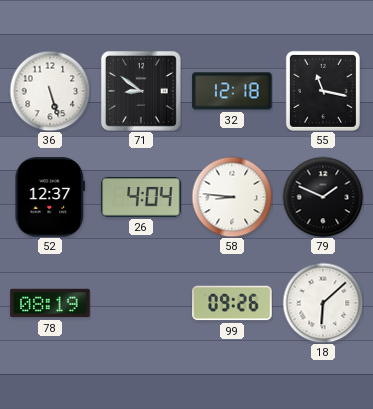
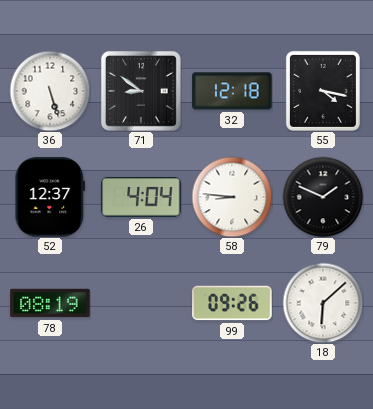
55: 11:17 -> 4:17
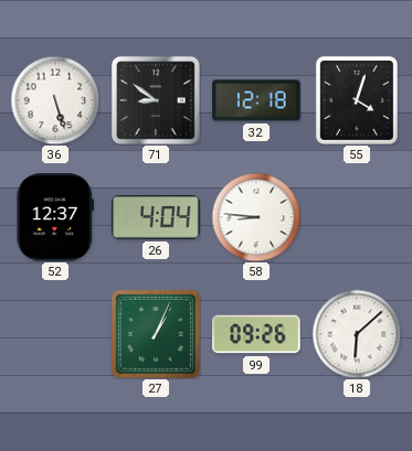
55: 4:17 -> 4:03
79: 1:49 -> none
78: 08:19 -> none
27: none -> 1:04
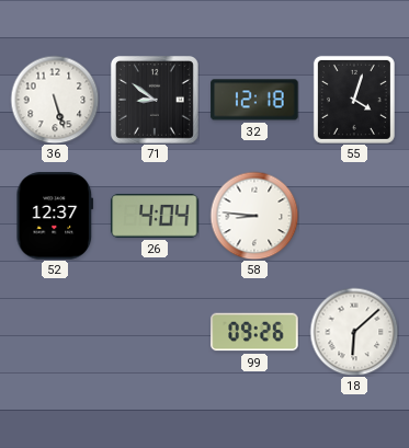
27: 1:04 -> none
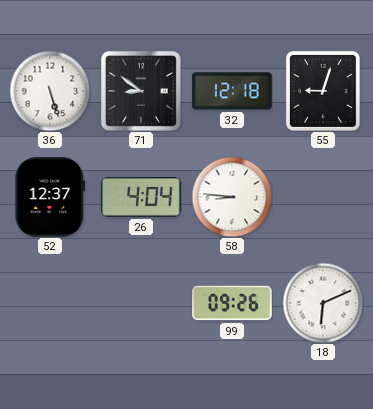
55: 4:03 -> 9:03
18: 6:08 -> 6:11
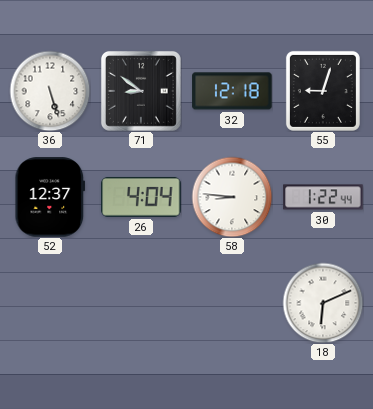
30: none -> 1:22
99: 09:26 -> none
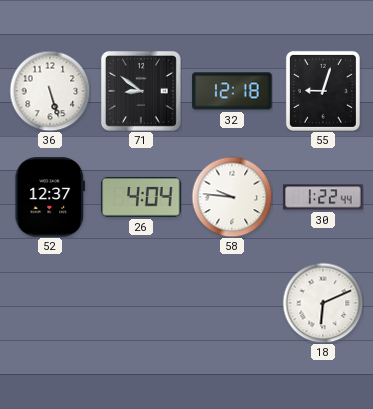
58: 8:46 -> 9:46
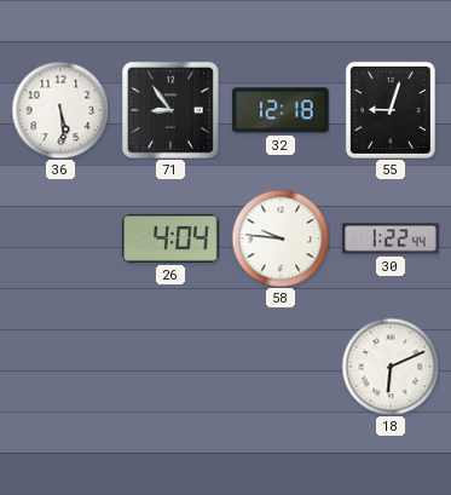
36: 5:27 -> 5:29
71: 8:51 -> 8:54
52: 12:37 -> none
